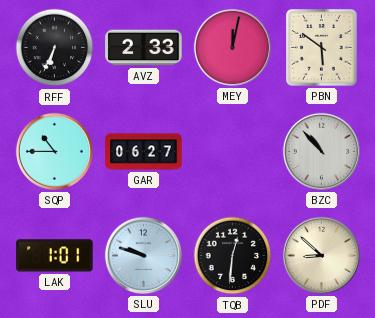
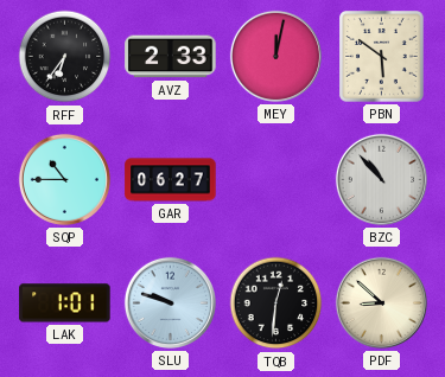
RFF: 6:34 -> 6:36
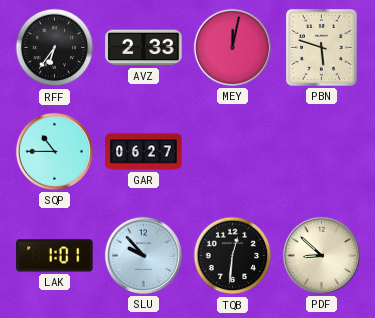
PBN: 5:51 -> 5:48
BZC: 10:53 -> none
SLU: 9:48 -> 9:53
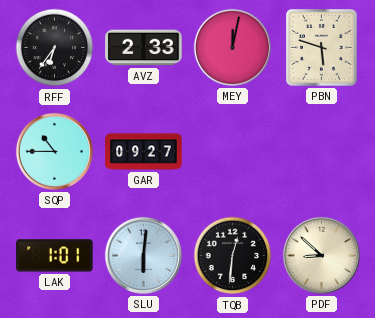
GAR: 06:27 -> 09:27
SLU: 9:53 -> 6:01
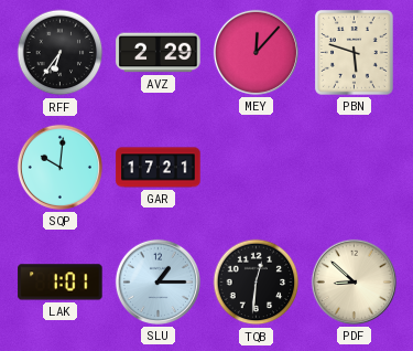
AVZ: 2:33 -> 2:29
MEY: 12:02 -> 12:07
SQP: 10:45 -> 10:01
GAR: 09:27 -> 17:21
SLU: 6:01 -> 1:15
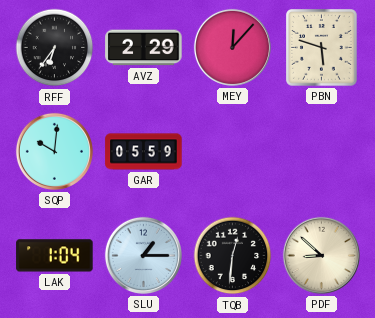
GAR: 17:21 -> 05:59
LAK: 1:01 -> 1:04
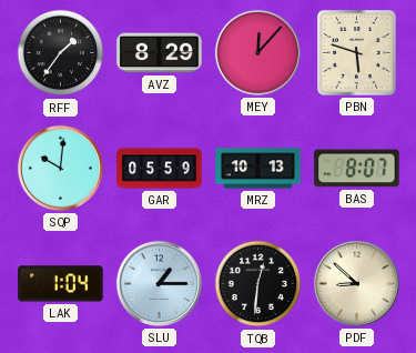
RFF: 6:36 -> 1:36
AVZ: 2:29 -> 8:29
MRZ: none -> 10:13
BAS: none -> 8:07
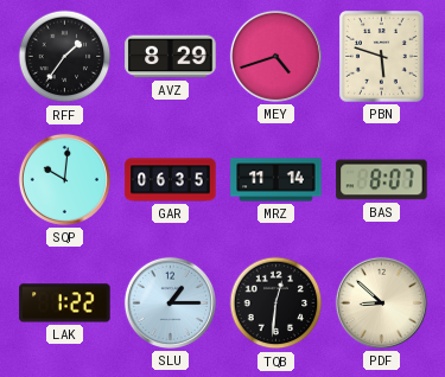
MEY: 12:07 -> 4:42
GAR: 05:59 -> 06:35
MRZ: 10:13 -> 11:14
LAK: 1:04 -> 1:22
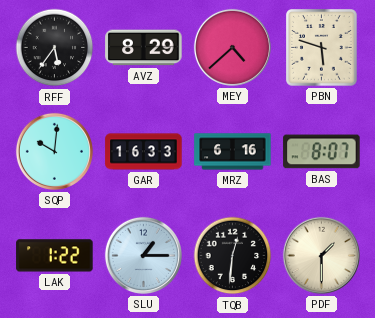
RFF: 1:36 -> 5:36
MEY: 4:42 -> 4:38
GAR: 06:35 -> 16:33
MRZ: 11:14 -> 6:16
PDF: 8:52 -> 1:30
